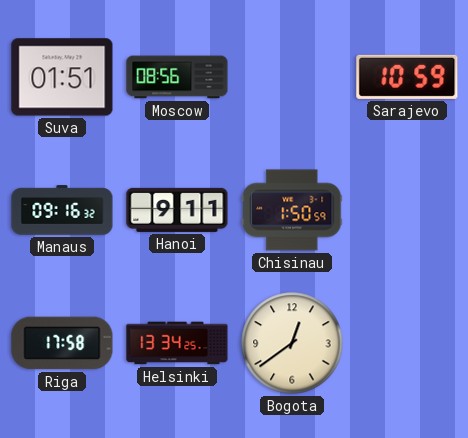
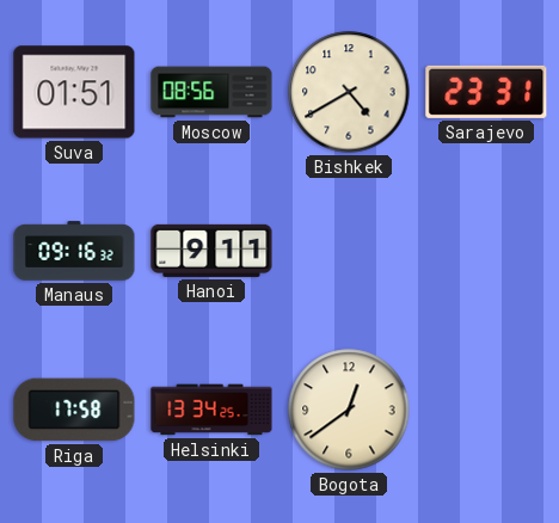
Bishkek: none -> 4:40
Sarajevo: 10:59 -> 23:31
Chisinau: 1:50 -> none
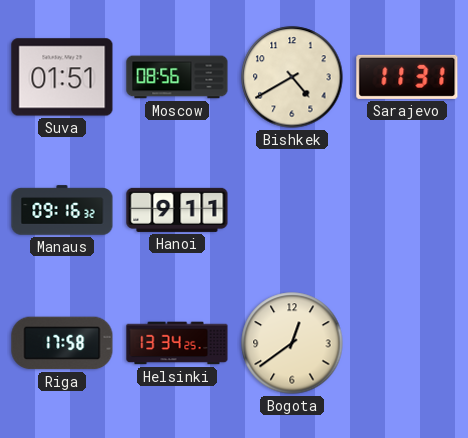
Sarajevo: 23:31 -> 11:31
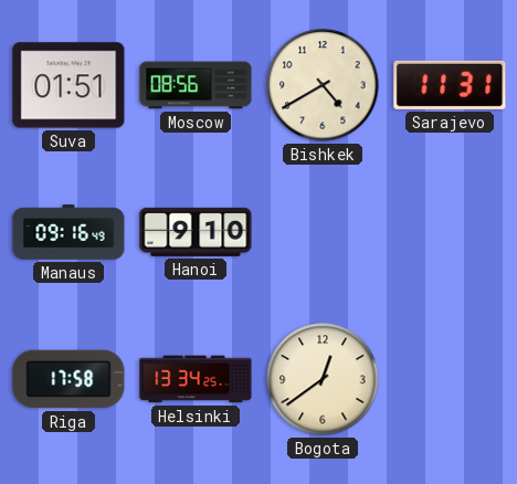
Manaus: 09:16:32 -> 09:16:49
Hanoi: 9:11 -> 9:10
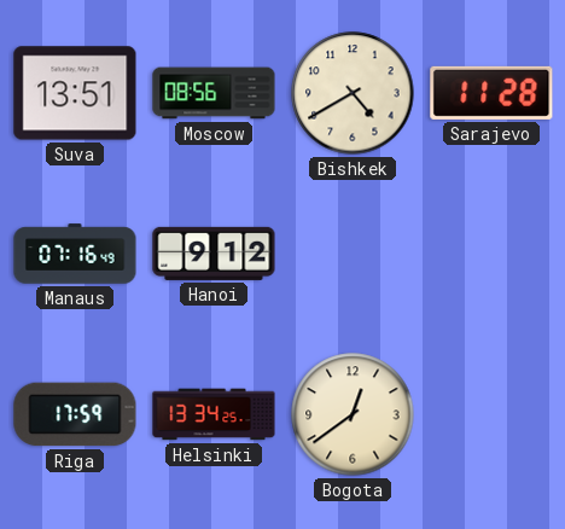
Suva: 01:51 -> 13:51
Sarajevo: 11:31 -> 11:28
Manaus: 09:16 -> 07:16
Hanoi: 9:10 -> 9:12
Riga: 17:58 -> 17:59
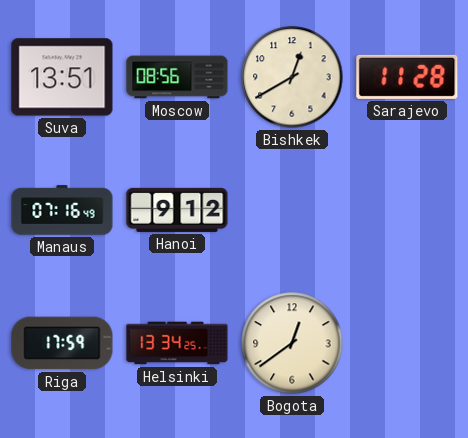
Bishkek: 4:40 -> 12:40
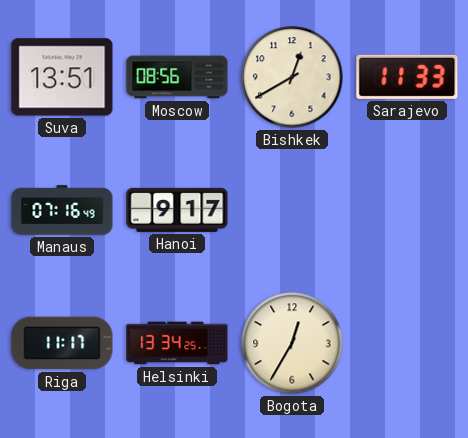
Sarajevo: 11:28 -> 11:33
Hanoi: 9:12 -> 9:17
Riga: 17:59 -> 11:17
Bogota: 12:39 -> 12:35
